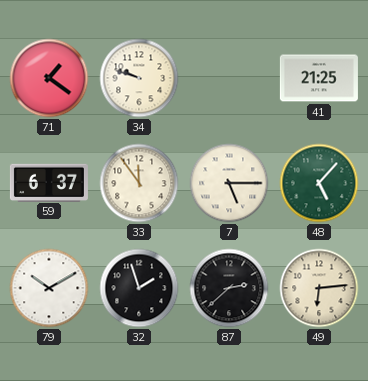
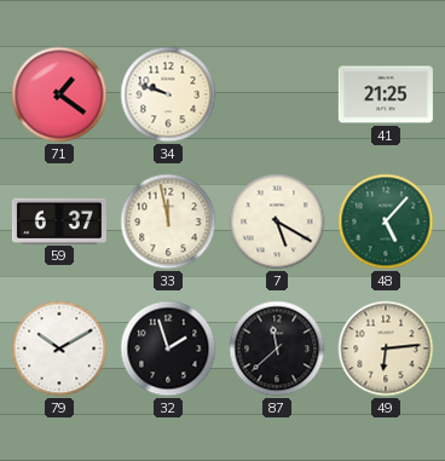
33: 11:54 -> 11:58
7: 5:15 -> 5:20
87: 2:38 -> 11:38
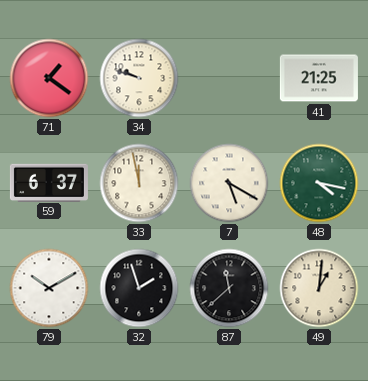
48: 5:07 -> 4:17
49: 6:14 -> 1:01
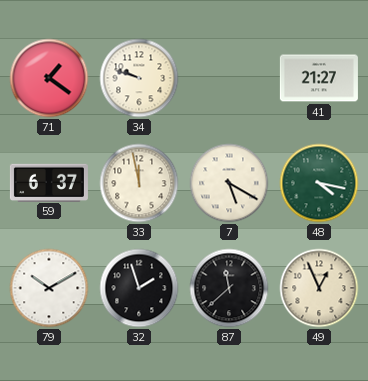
41: 21:25 -> 21:27
49: 1:01 -> 12:56
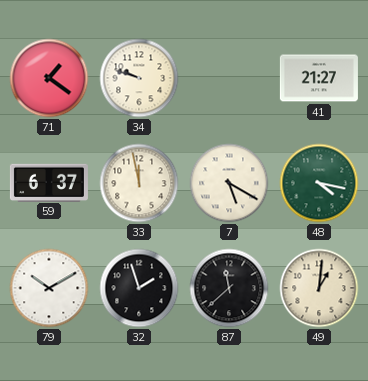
49: 12:56 -> 1:01
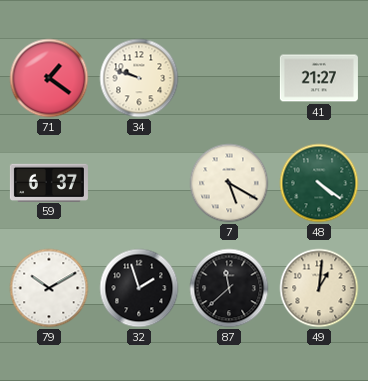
33: 11:58 -> none
48: 4:17 -> 4:21
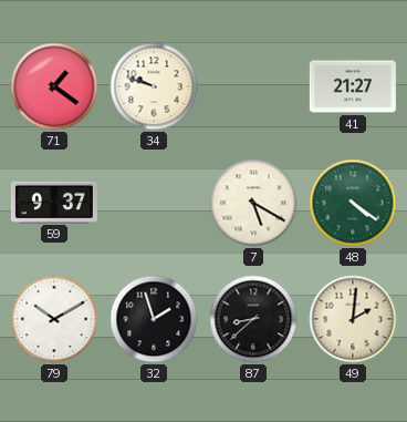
59: 6:37 -> 9:37
87: 11:38 -> 8:38
49: 1:01 -> 2:01
